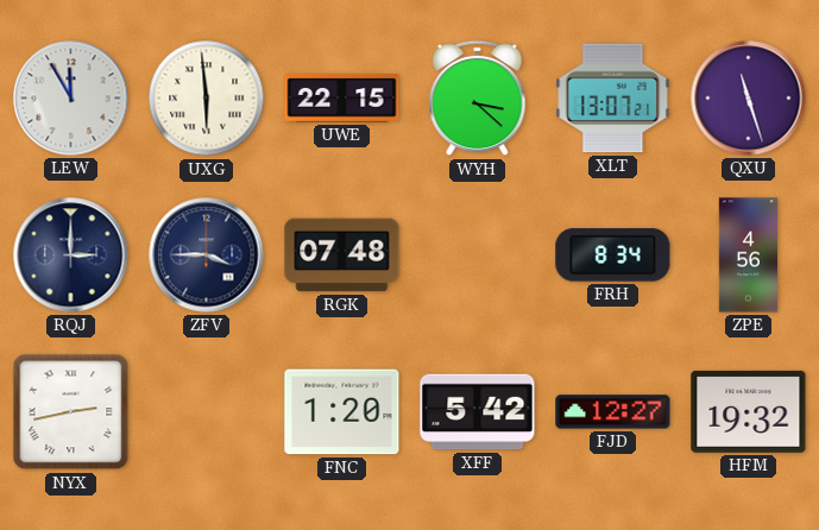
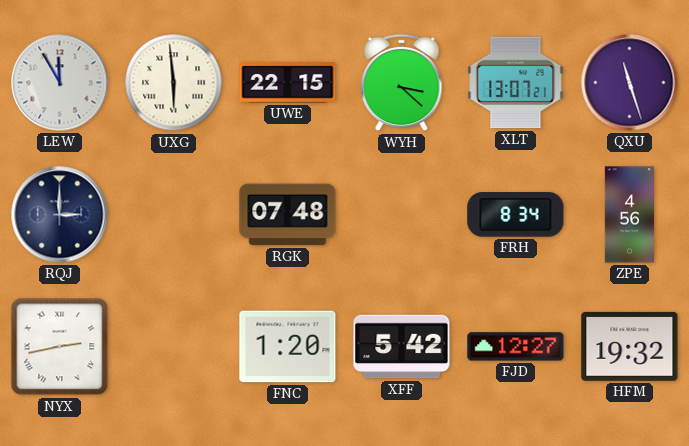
ZFV: 3:45 -> none
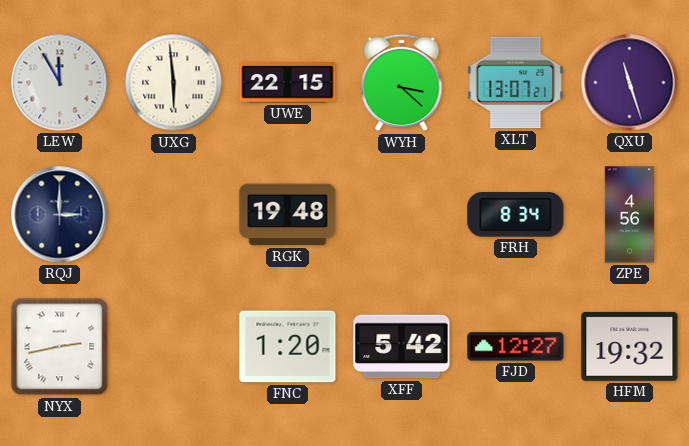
RGK: 07:48 -> 19:48
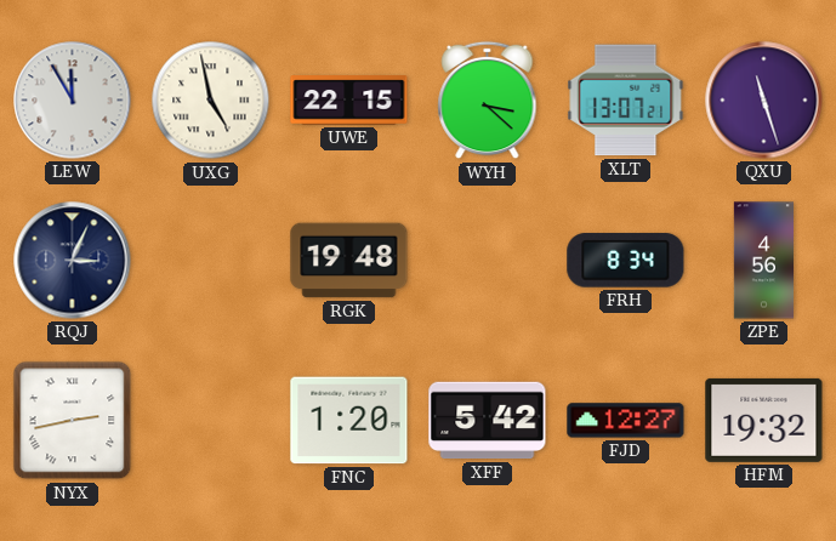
UXG: 5:59 -> 4:58
RQJ: 3:00 -> 3:04
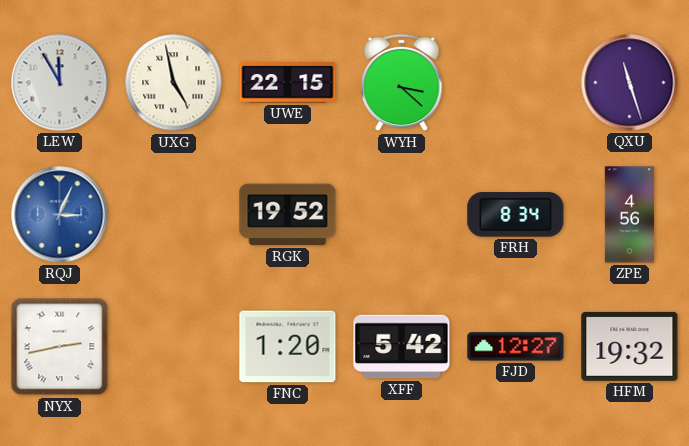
XLT: 13:07 -> none
RQJ dial: navy -> blue
RGK: 19:48 -> 19:52
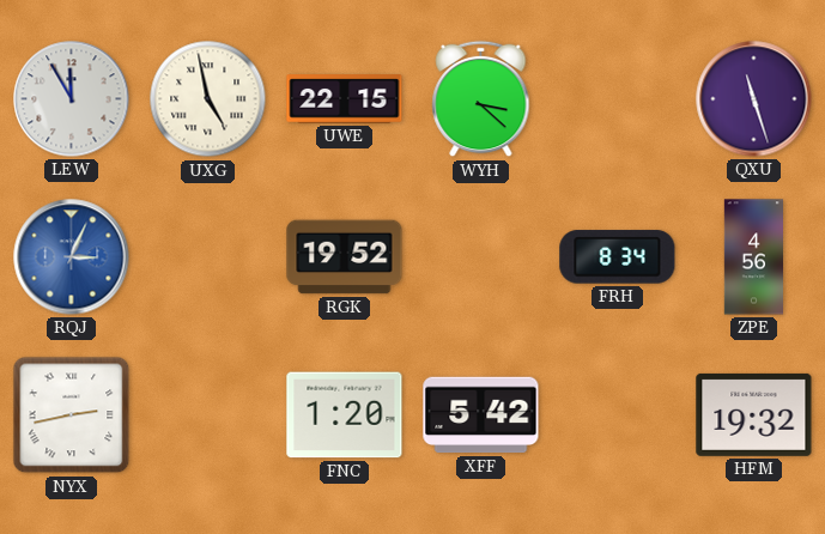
FJD: 12:27 -> none
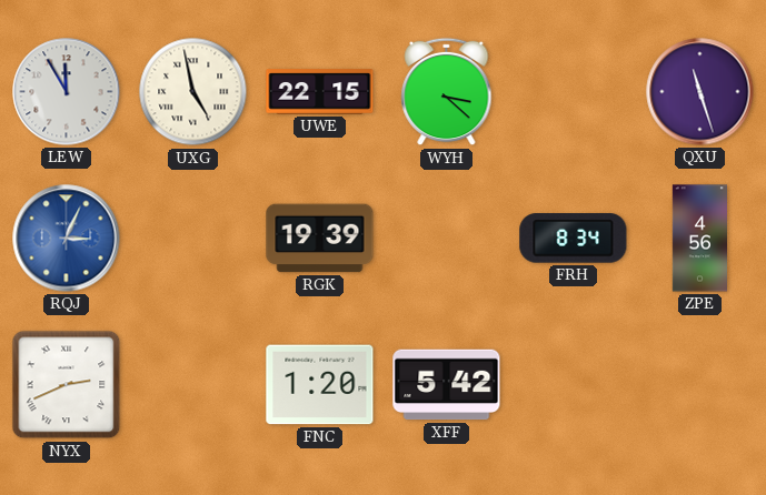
RGK: 19:52 -> 19:39
NYX: 2:43 -> 2:41
HFM: 19:32 -> none
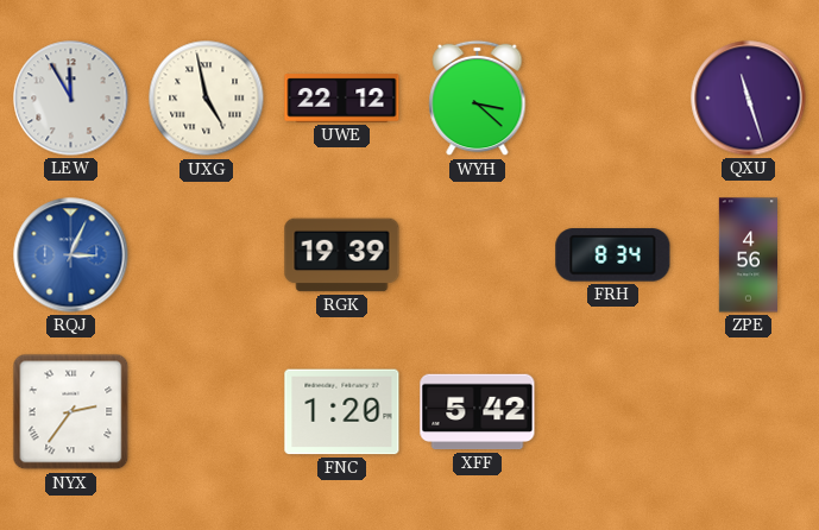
UWE: 22:15 -> 22:12
NYX: 2:41 -> 2:36
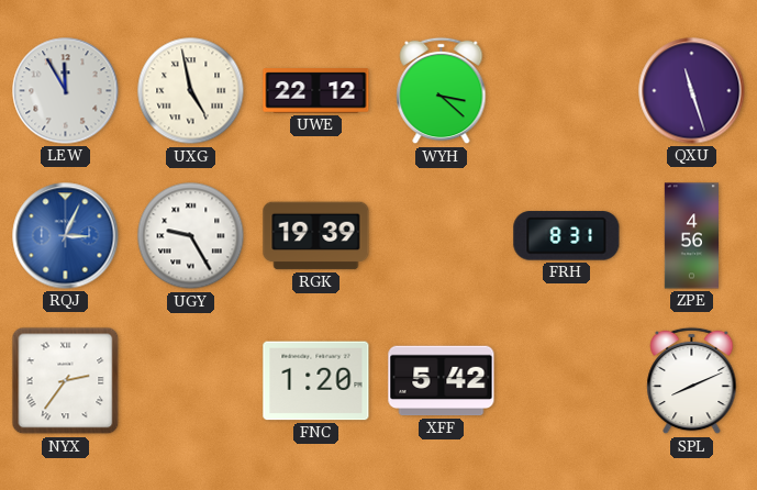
UGY: none -> 9:25
FRH: 8:34 -> 8:31
SPL: none -> 8:11
